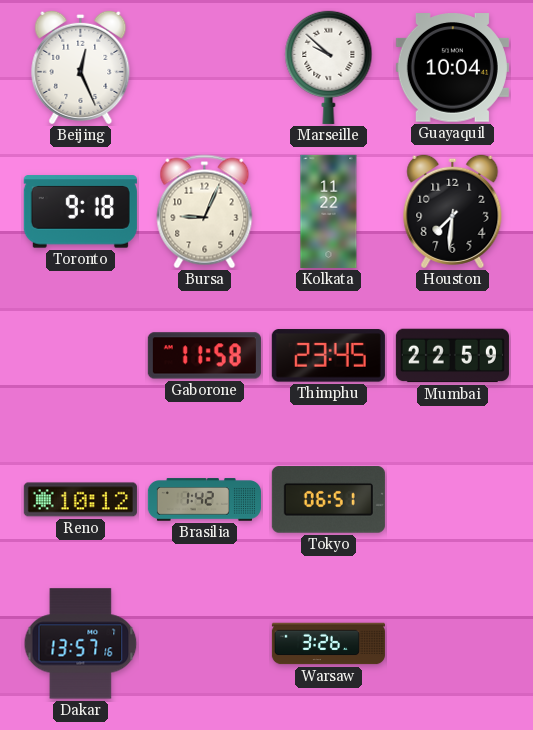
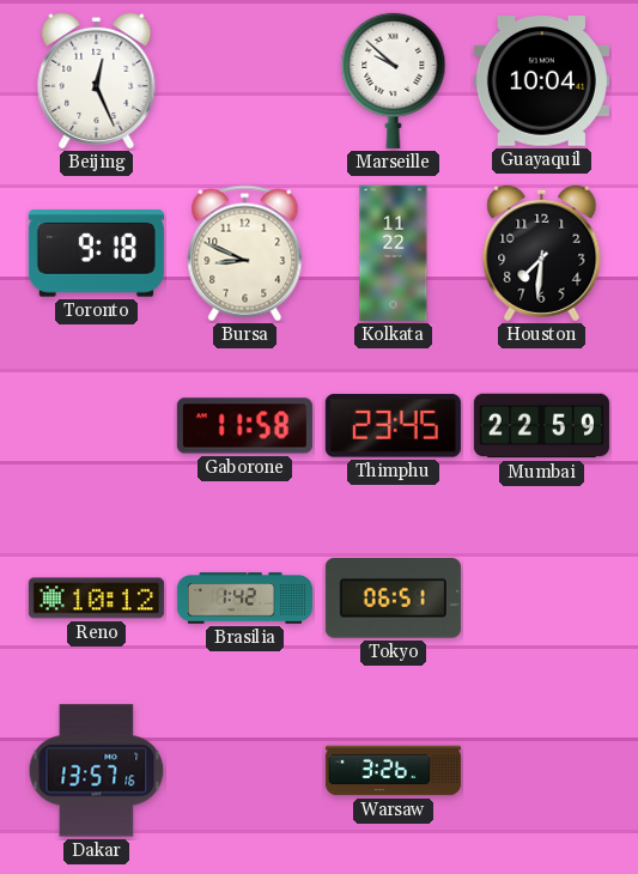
Bursa: 9:04 -> 8:49
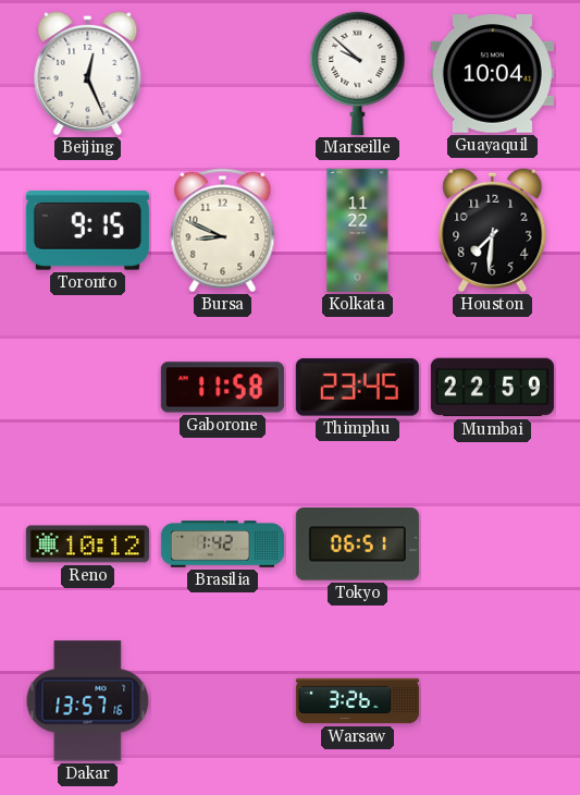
Toronto: 9:18 -> 9:15
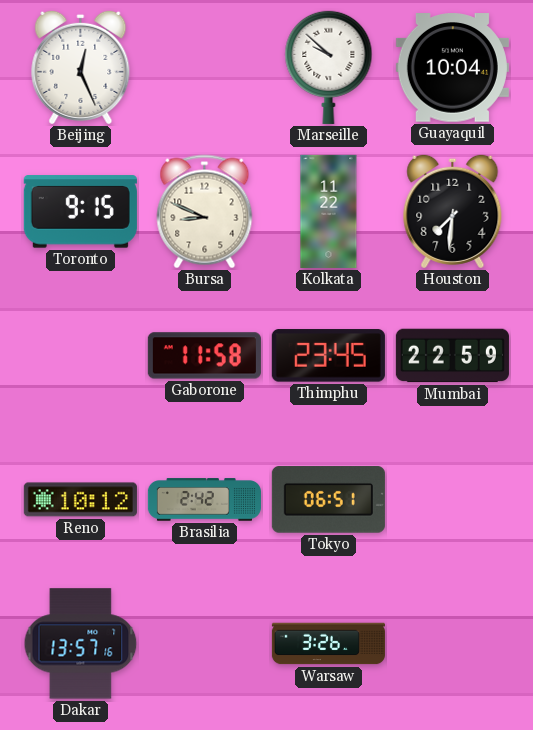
Brasilia: 1:42 -> 2:42
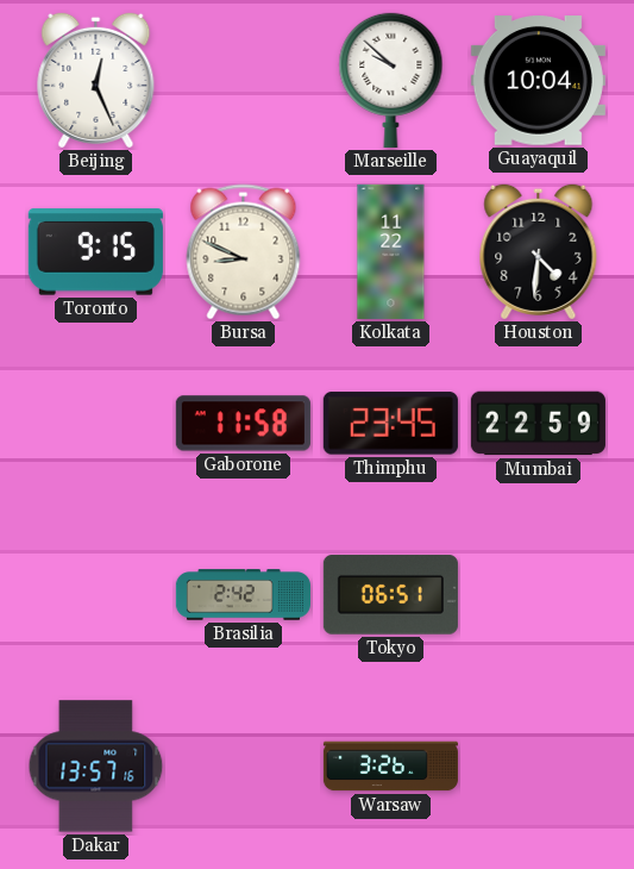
Houston: 7:31 -> 4:31
Reno: 10:12 -> none
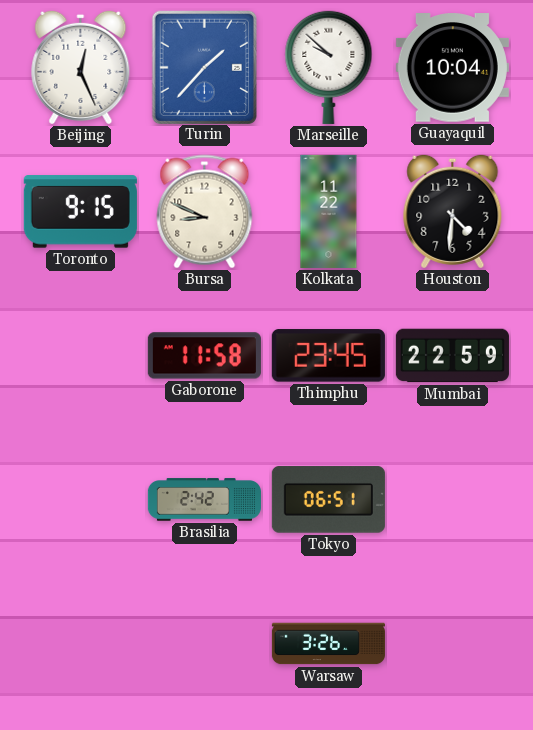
Turin: none -> 1:37
Dakar: 13:57 -> none
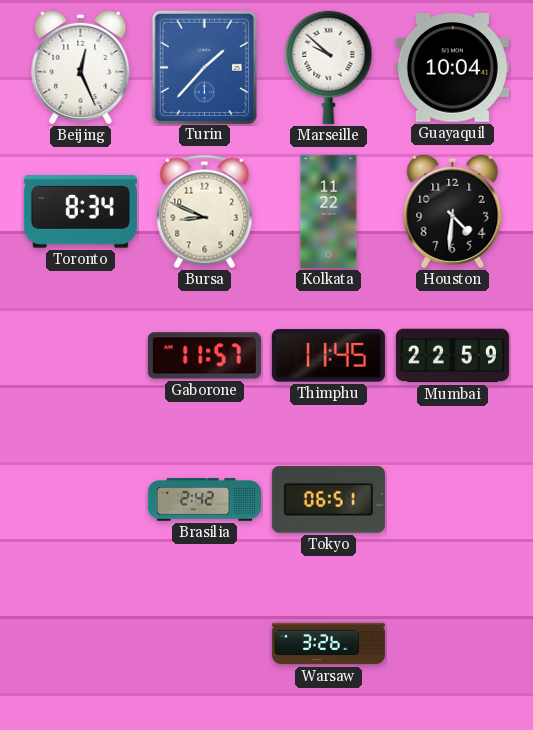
Toronto: 9:15 -> 8:34
Gaborone: 11:58 -> 11:57
Thimphu: 23:45 -> 11:45
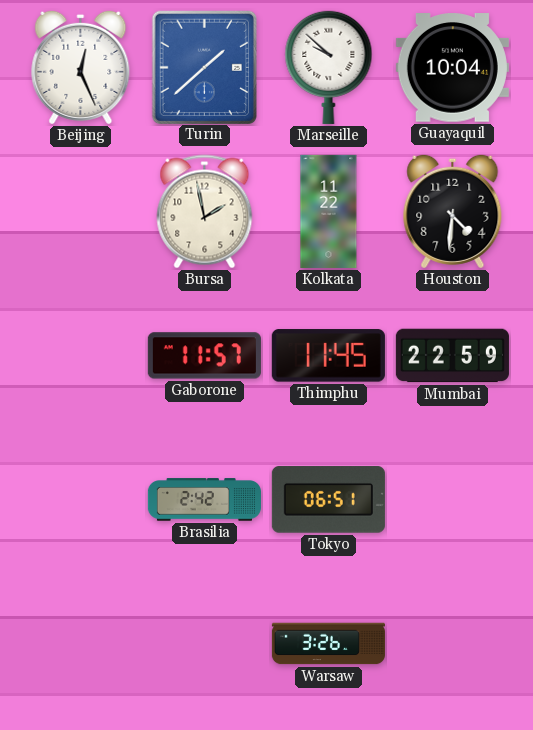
Turin: 1:37 -> 1:38
Toronto: 8:34 -> none
Bursa: 8:49 -> 1:58
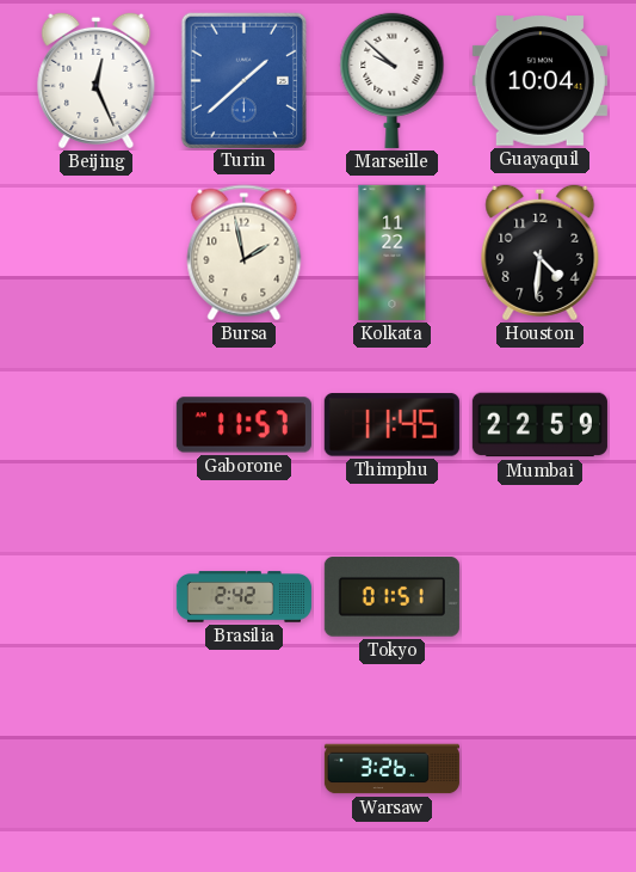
Tokyo: 06:51 -> 01:51
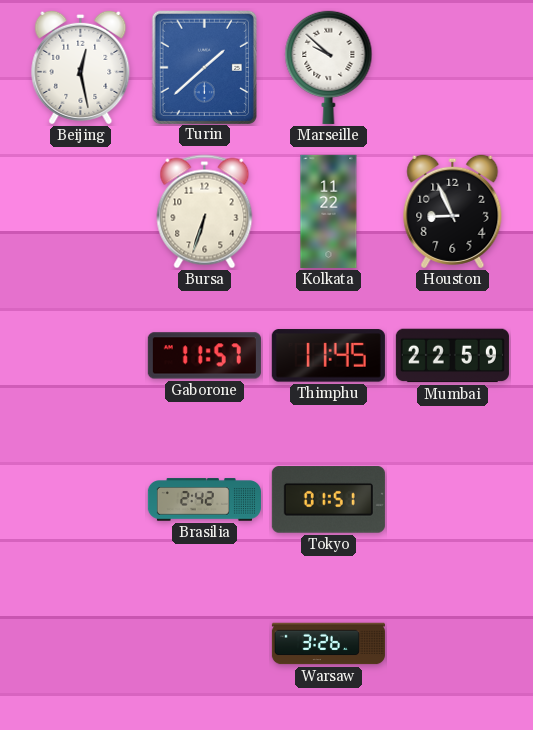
Beijing: 12:26 -> 12:28
Guayaquil: 10:04 -> none
Bursa: 1:58 -> 6:33
Houston: 4:31 -> 8:56
